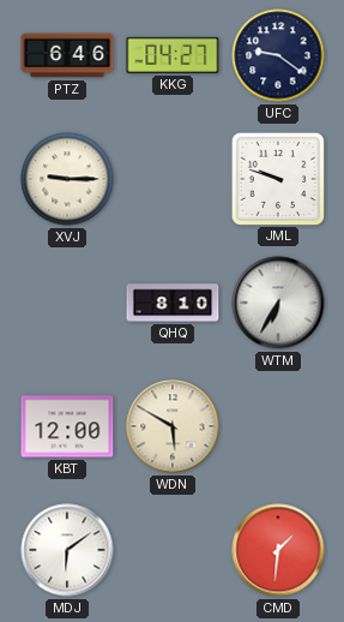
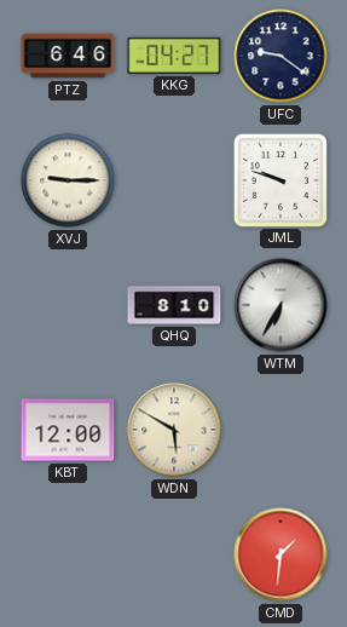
MDJ: 6:09 -> none
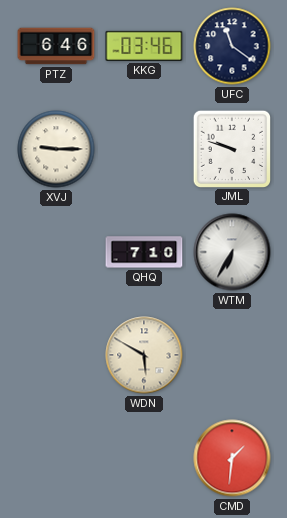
KKG: 04:27 -> 03:46
UFC: 9:21 -> 11:21
QHQ: 8:10 -> 7:10
KBT: 12:00 -> none
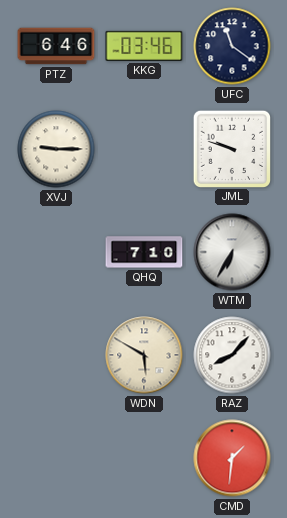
RAZ: none -> 8:07
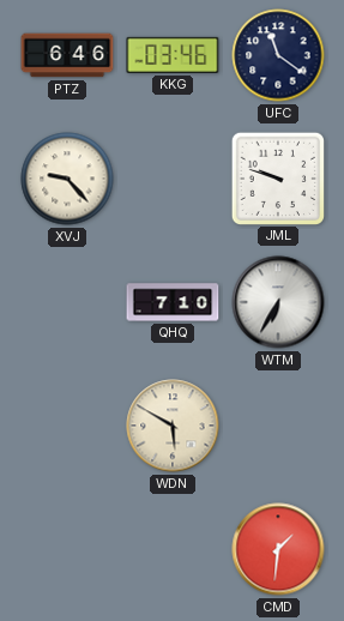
XVJ: 9:15 -> 9:23
RAZ: 8:07 -> none
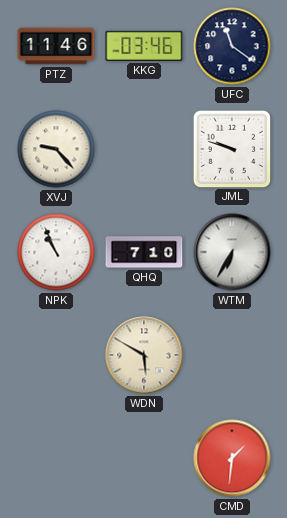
PTZ: 6:46 -> 11:46
NPK: none -> 10:56
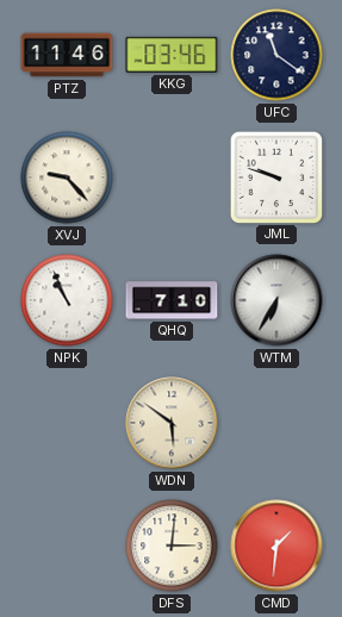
WDN: 5:50 -> 5:51
DFS: none -> 3:01
